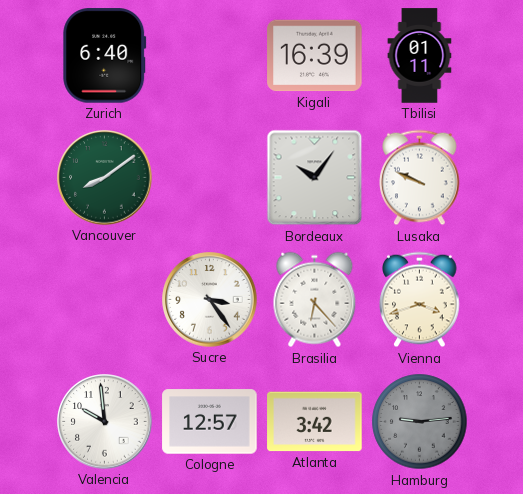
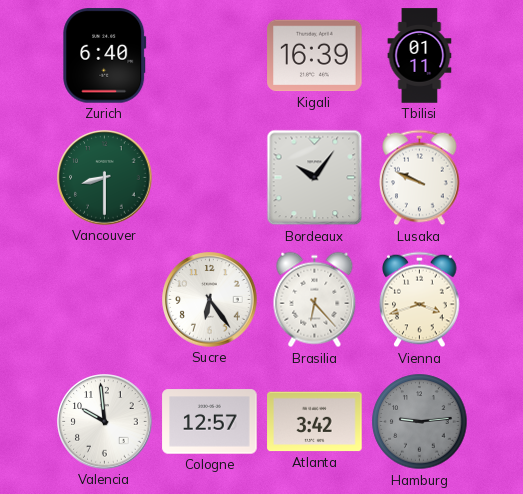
Vancouver: 8:09 -> 8:30
Sucre: 3:24 -> 6:24
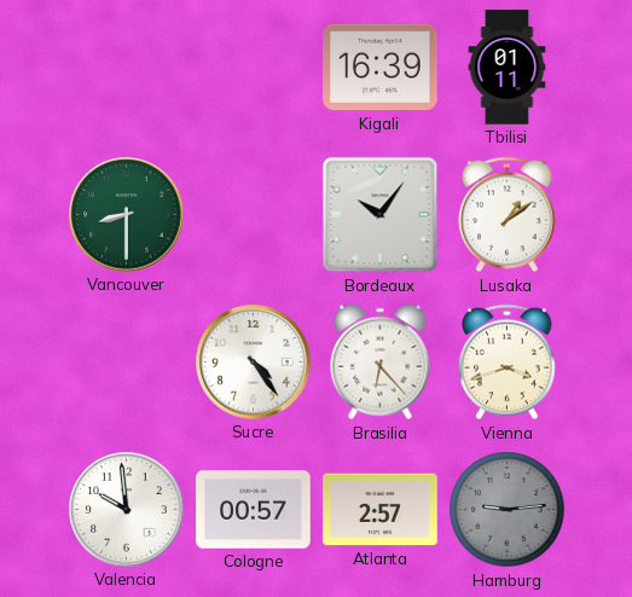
Zurich: 6:40 -> none
Lusaka: 9:49 -> 1:09
Sucre: 6:24 -> 4:24
Cologne: 12:57 -> 00:57
Atlanta: 3:42 -> 2:57
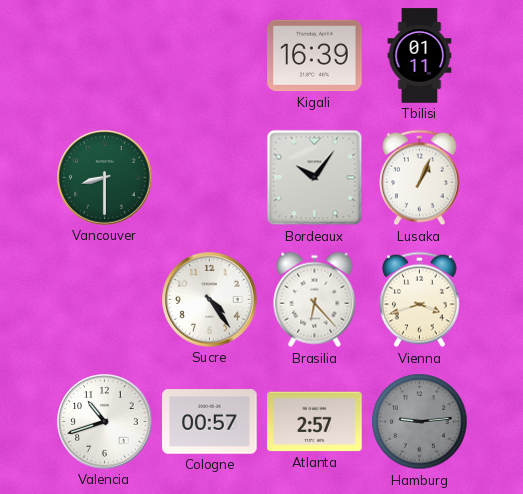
Lusaka: 1:09 -> 1:04
Valencia: 9:59 -> 10:42
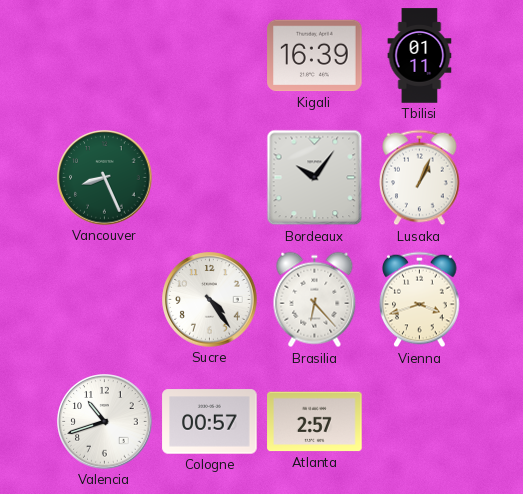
Vancouver: 8:30 -> 8:26
Hamburg: 9:14 -> none
